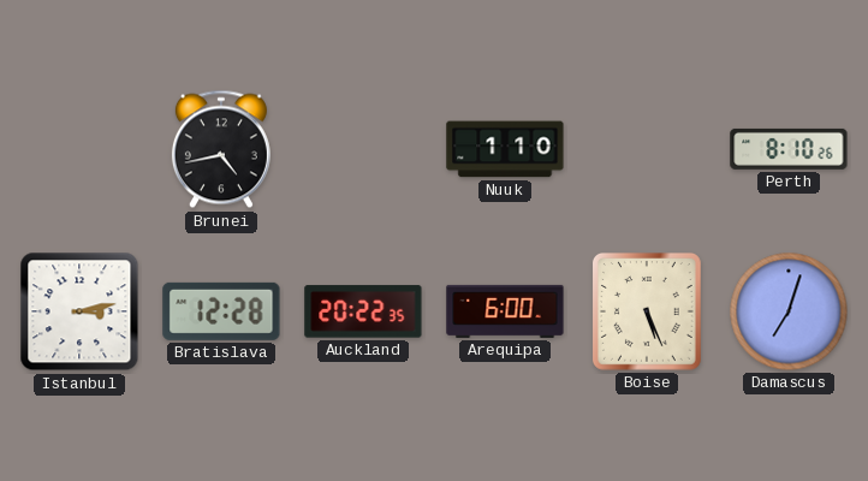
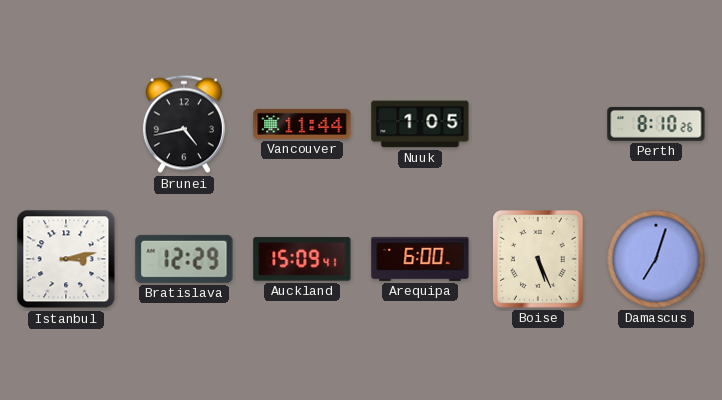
Vancouver: none -> 11:44
Nuuk: 1:10 -> 1:05
Bratislava: 12:28 -> 12:29
Auckland: 20:22 -> 15:09
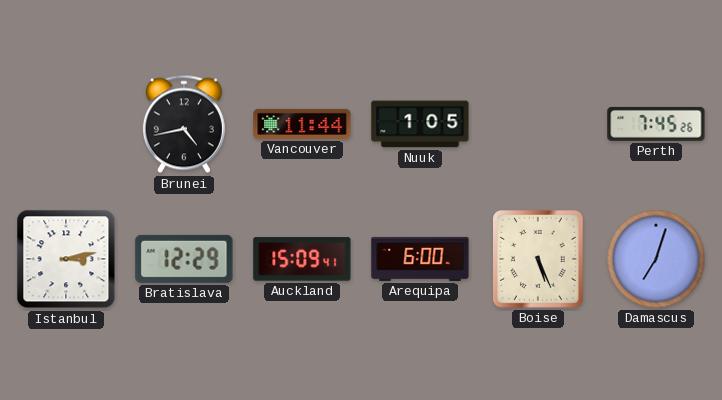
Perth: 8:10 -> 7:45
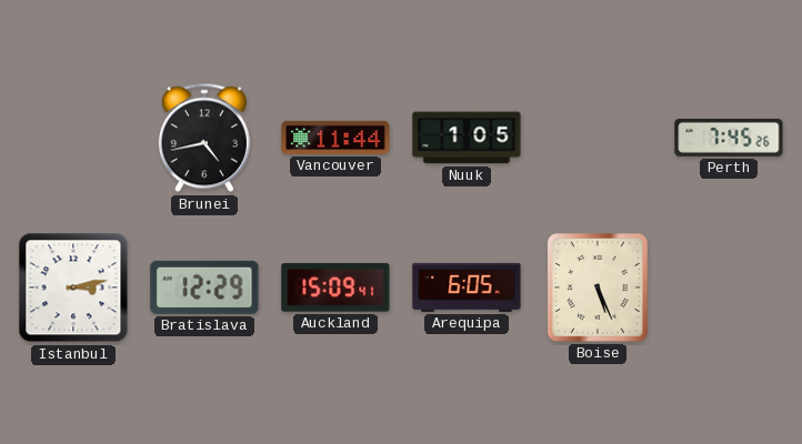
Arequipa: 6:00 -> 6:05
Damascus: 7:03 -> none
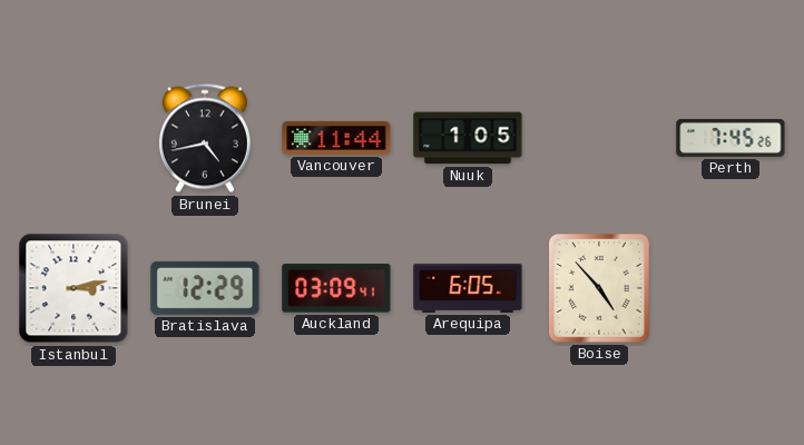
Auckland: 15:09 -> 03:09
Boise: 5:26 -> 4:53
